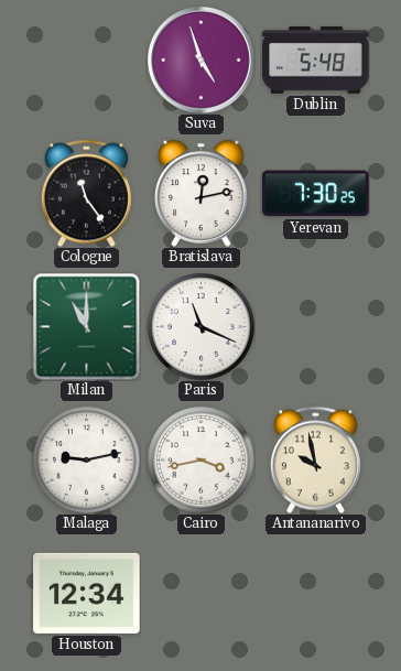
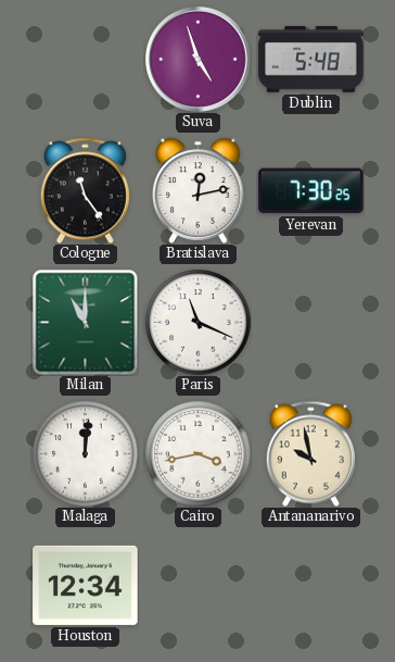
Malaga: 9:13 -> 12:01
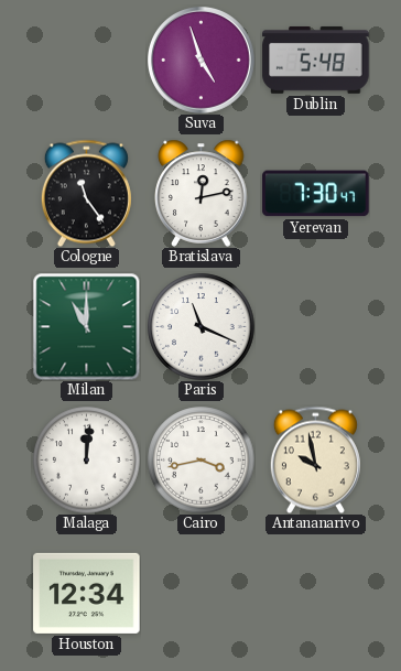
Yerevan: 7:30:25 -> 7:30:47
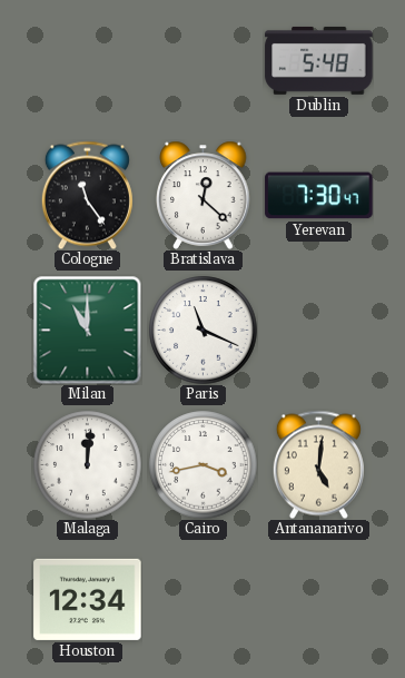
Suva: 4:57 -> none
Bratislava: 12:13 -> 12:22
Antananarivo: 9:58 -> 5:01
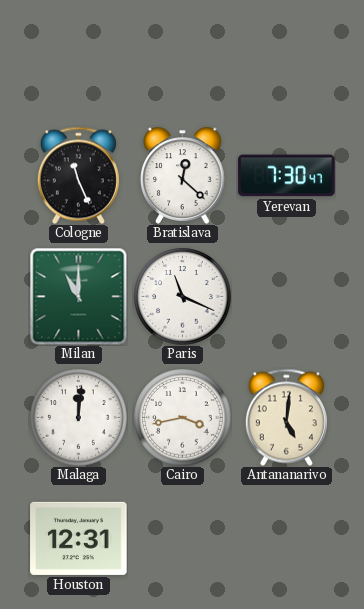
Dublin: 5:48 -> none
Cologne: 11:24 -> 11:26
Houston: 12:34 -> 12:31
